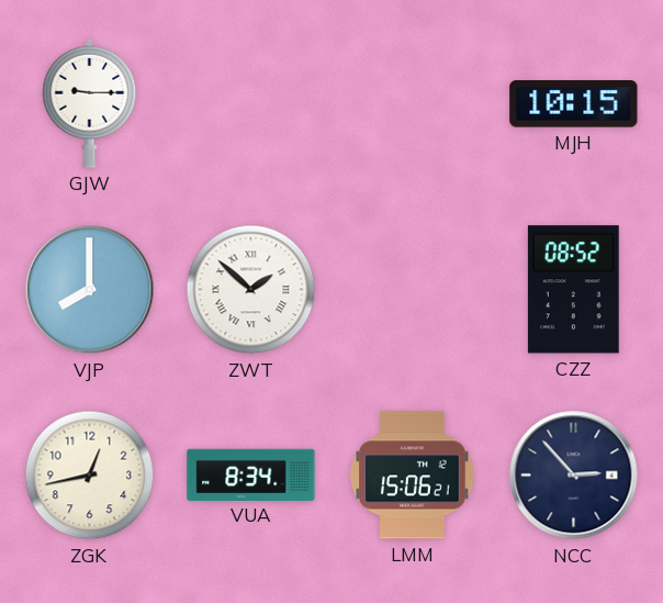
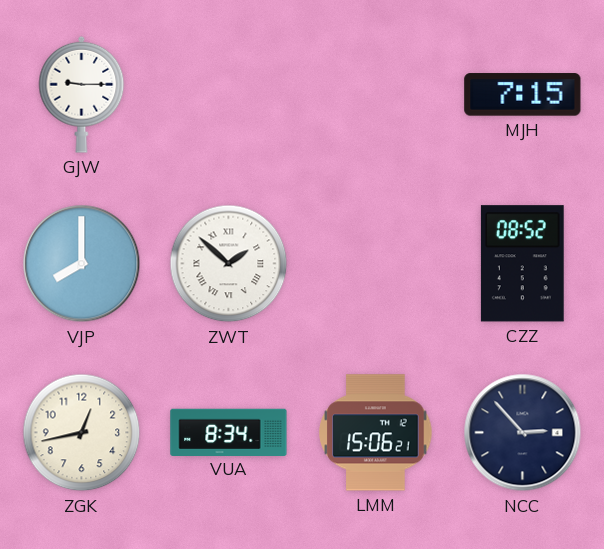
MJH: 10:15 -> 7:15
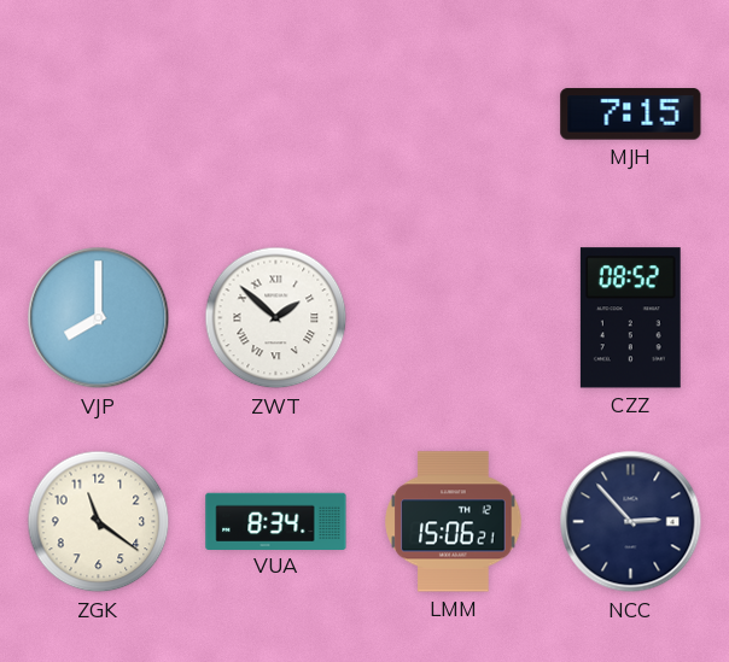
GJW: 9:15 -> none
ZGK: 12:43 -> 11:21
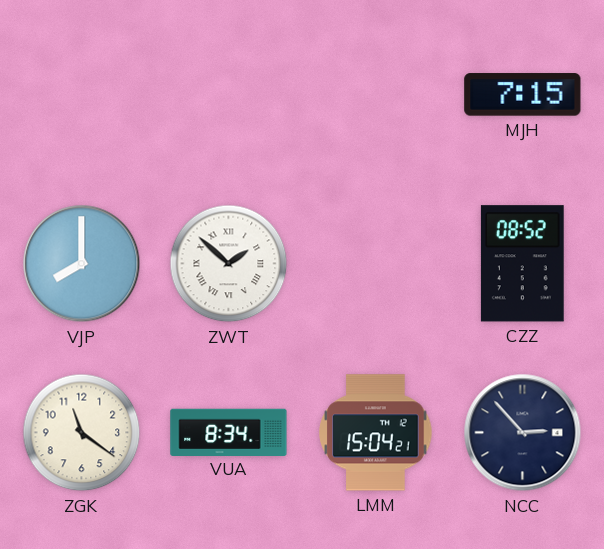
LMM: 15:06 -> 15:04
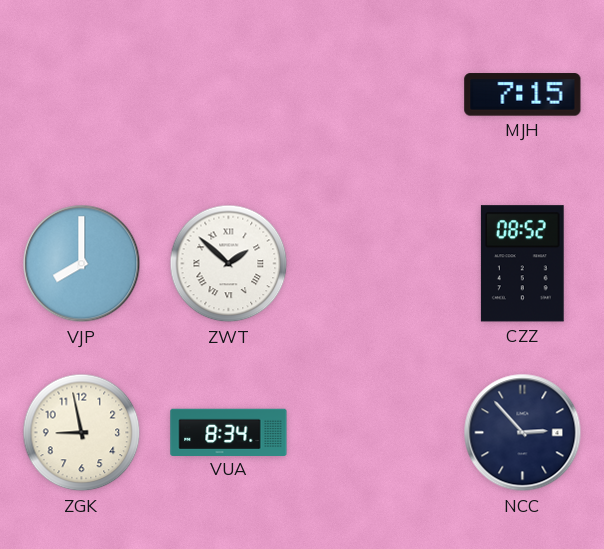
ZGK: 11:21 -> 8:58
LMM: 15:04 -> none
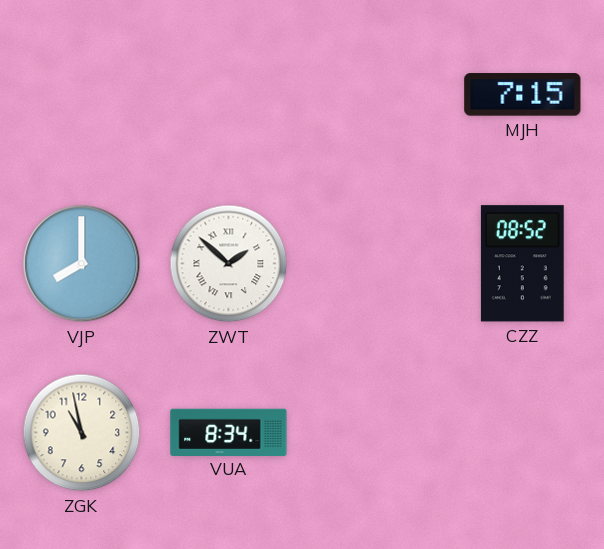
ZGK: 8:58 -> 10:58
NCC: 2:53 -> none
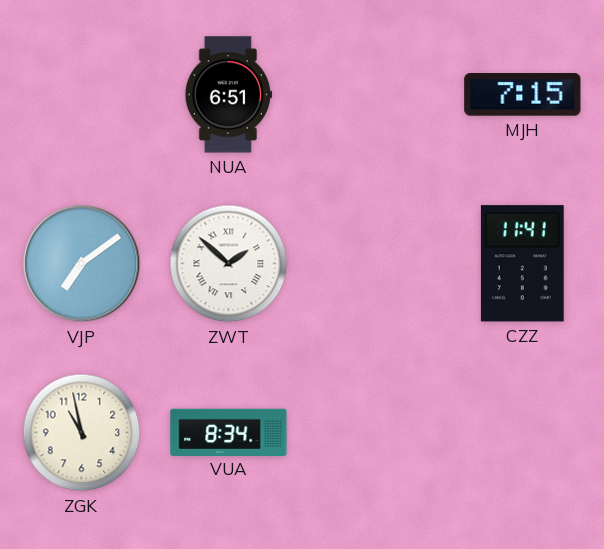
NUA: none -> 6:51
VJP: 8:00 -> 7:09
CZZ: 08:52 -> 11:41
